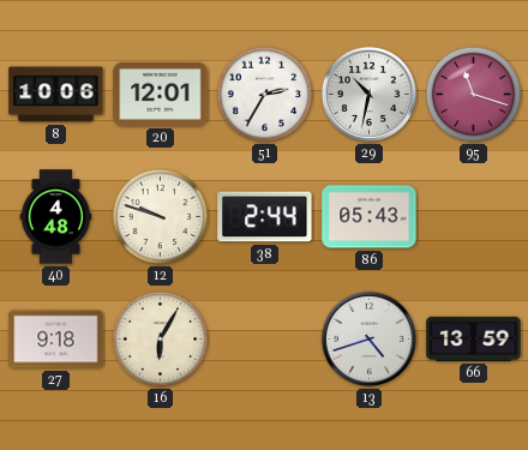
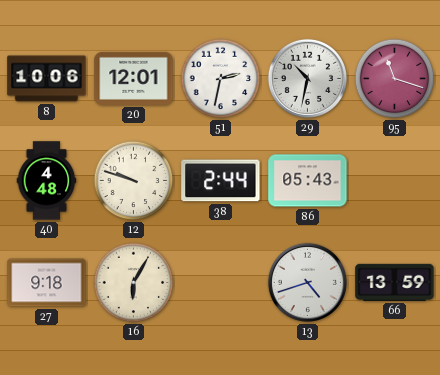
51: 2:35 -> 2:32
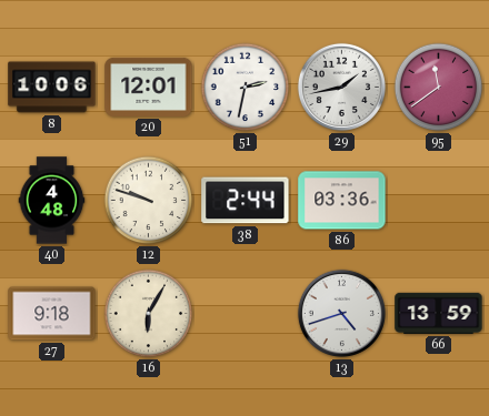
29: 10:32 -> 1:43
95: 11:18 -> 11:39
86: 05:43 -> 03:36
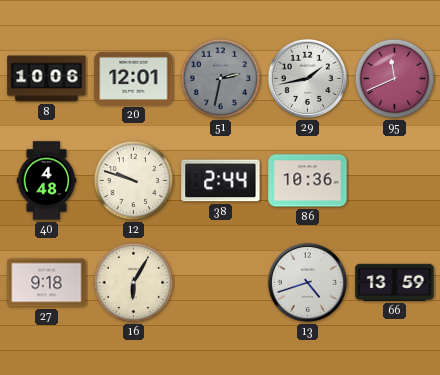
51 dial: white -> grey
95: 11:39 -> 11:41
86: 03:36 -> 10:36
